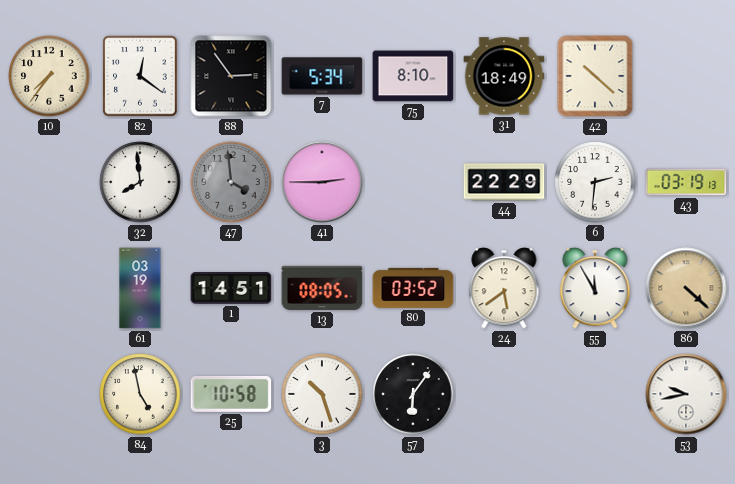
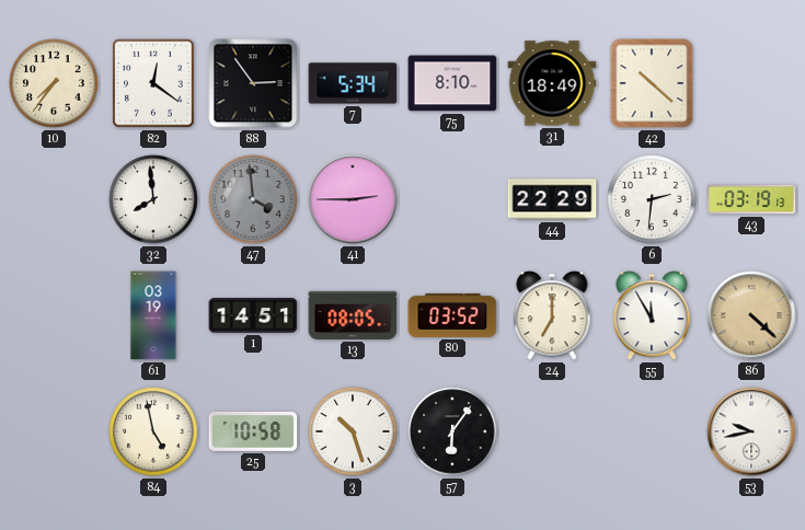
24: 5:39 -> 7:00
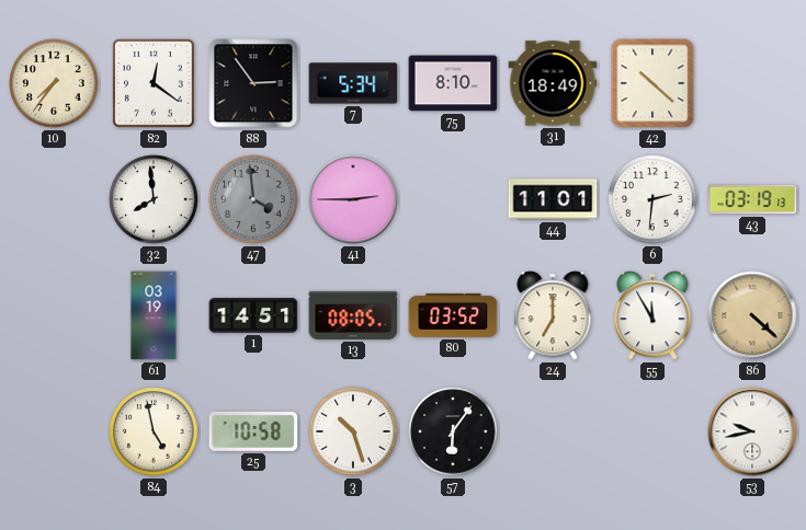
44: 22:29 -> 11:01
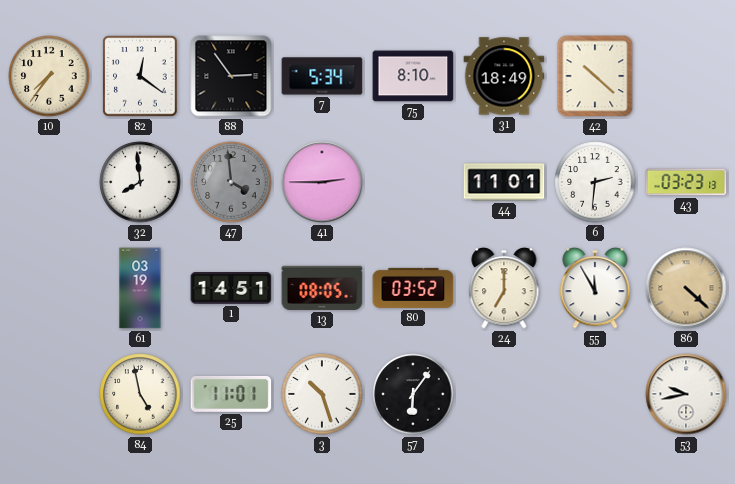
43: 03:19 -> 03:23
25: 10:58 -> 11:01
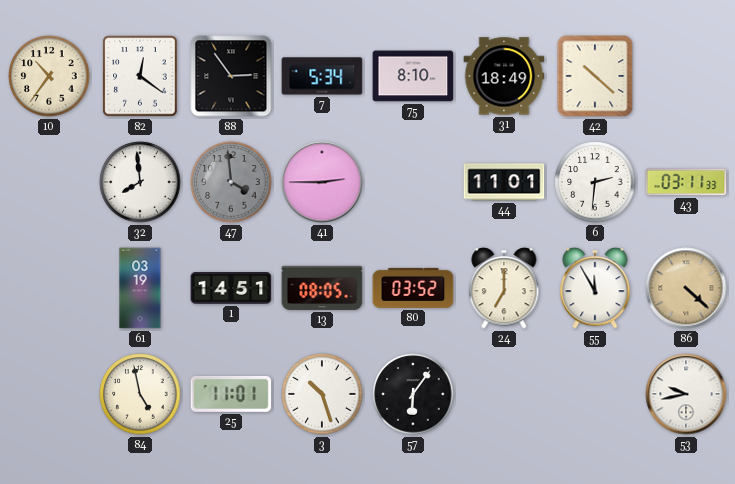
10: 7:36 -> 10:36
43: 03:23 -> 03:11
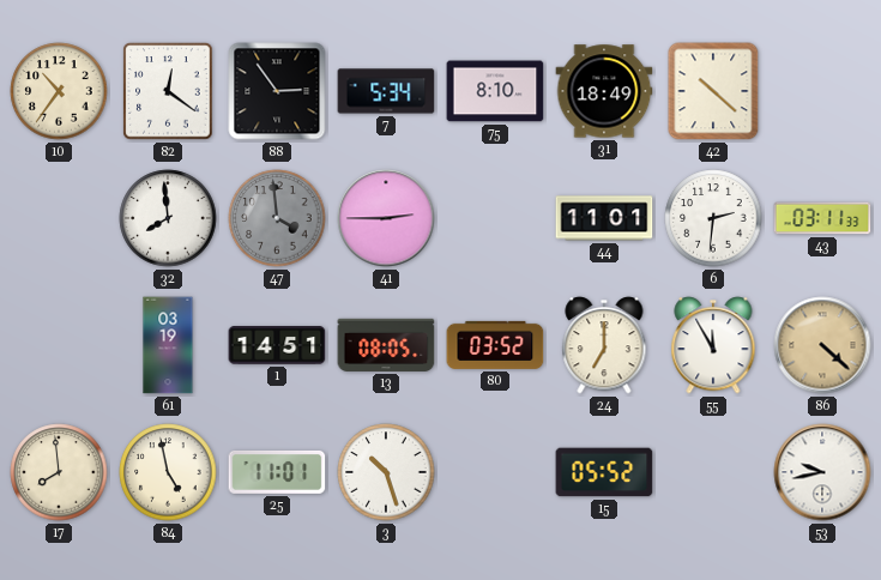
17: none -> 7:59
57: 6:06 -> none
15: none -> 05:52
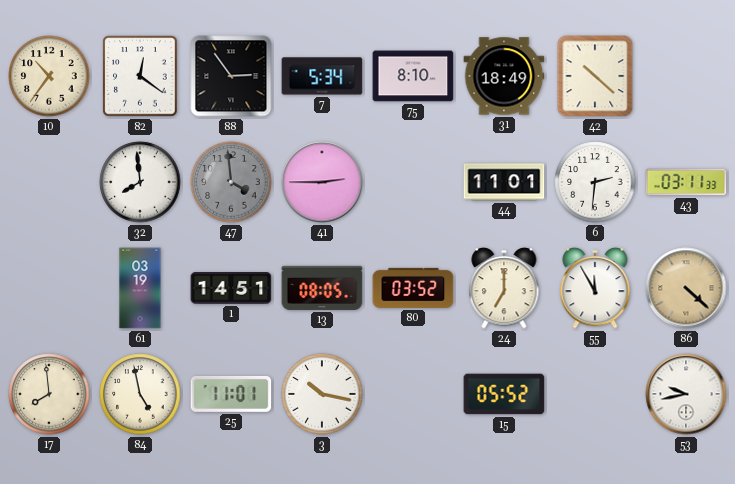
3: 10:27 -> 10:17
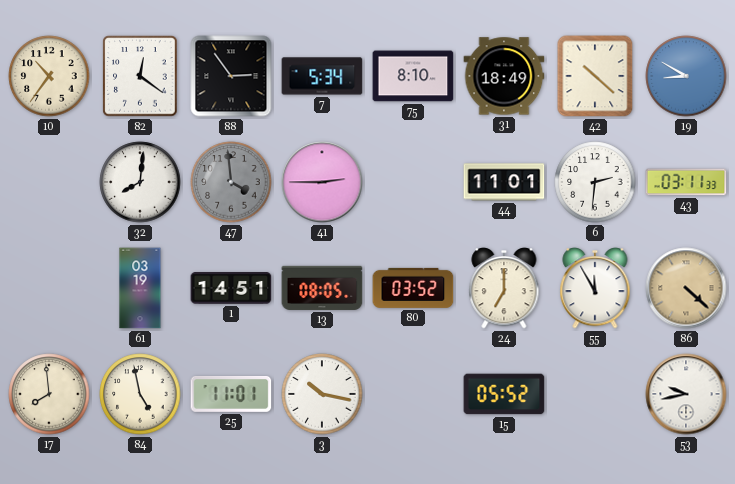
19: none -> 8:50
32: 7:59 -> 8:01
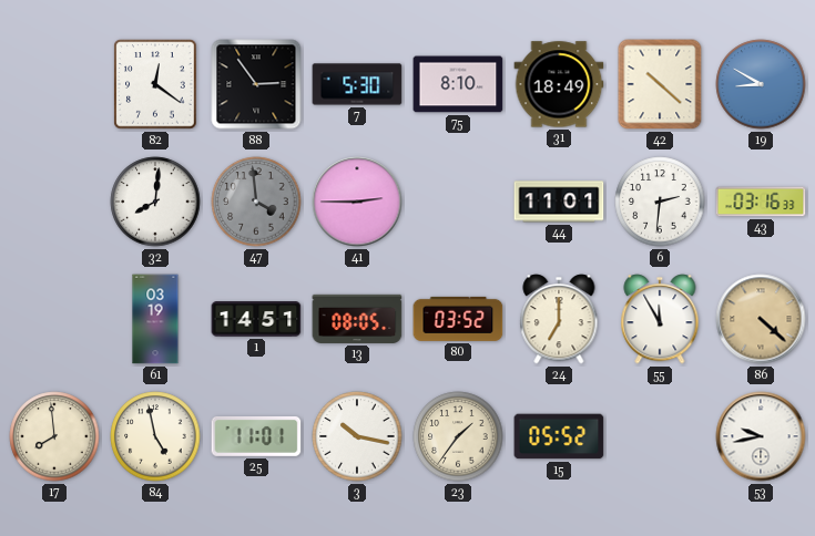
10: 10:36 -> none
7: 5:34 -> 5:30
43: 03:11 -> 03:16
23: none -> 1:36
